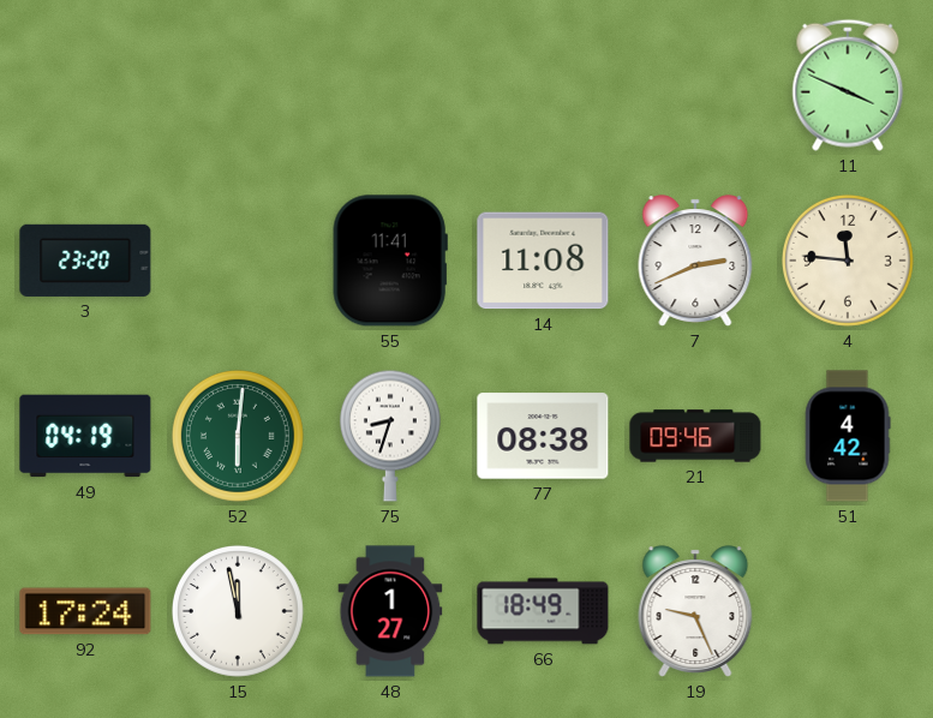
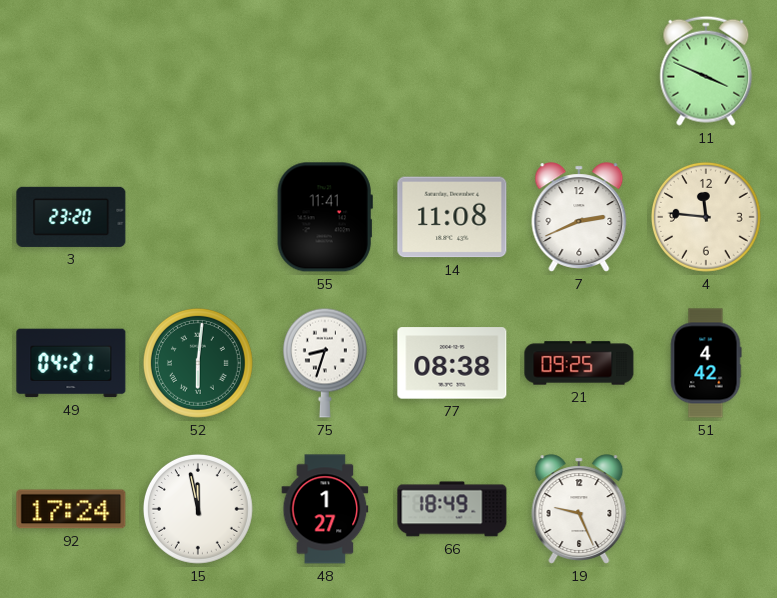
49: 04:19 -> 04:21
21: 09:46 -> 09:25
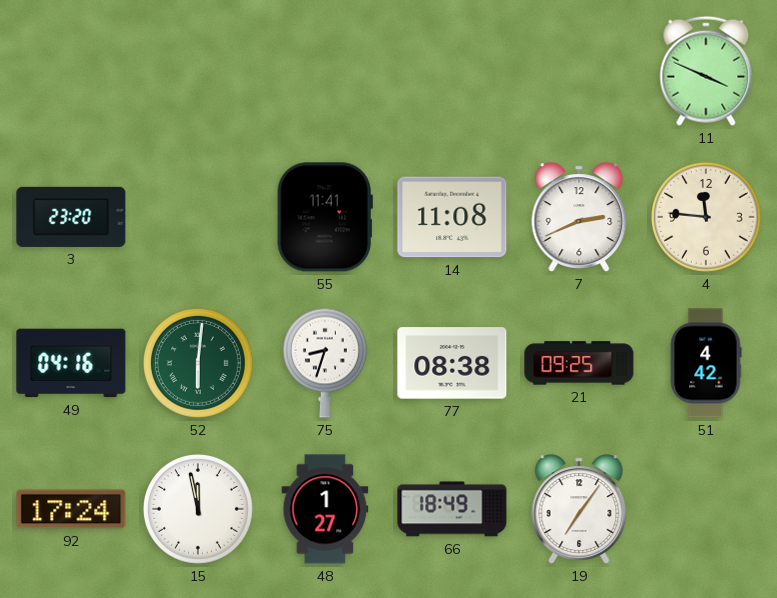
49: 04:21 -> 04:16
19: 9:26 -> 7:06
